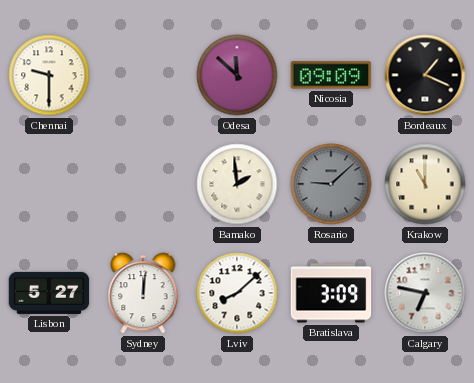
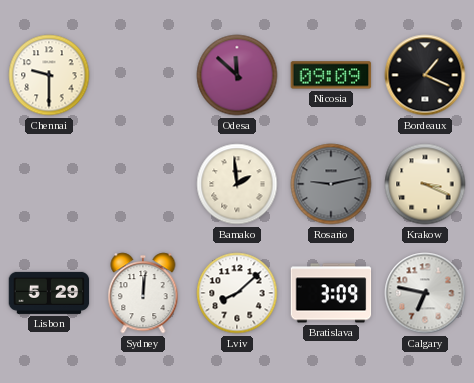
Rosario: 9:08 -> 9:13
Krakow: 11:00 -> 3:19
Lisbon: 5:27 -> 5:29
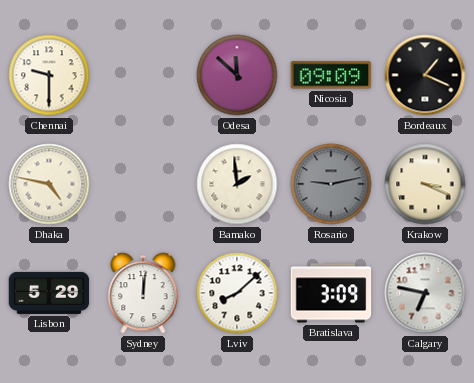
Dhaka: none -> 4:47
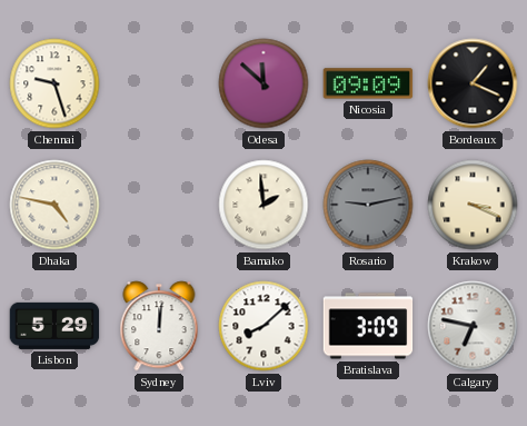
Chennai: 9:30 -> 9:27
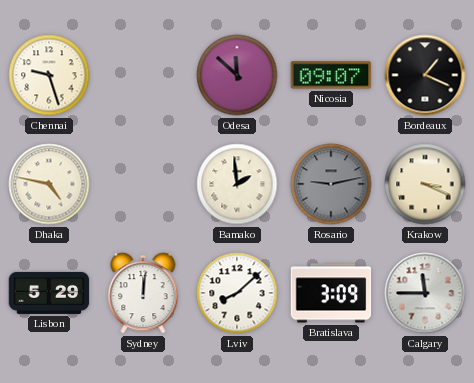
Nicosia: 09:09 -> 09:07
Calgary: 6:47 -> 11:45
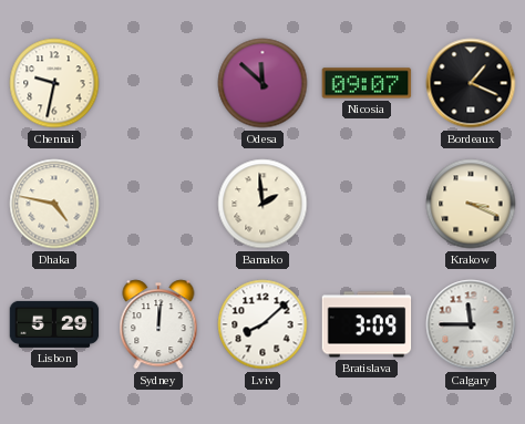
Chennai: 9:27 -> 9:32
Rosario: 9:13 -> none
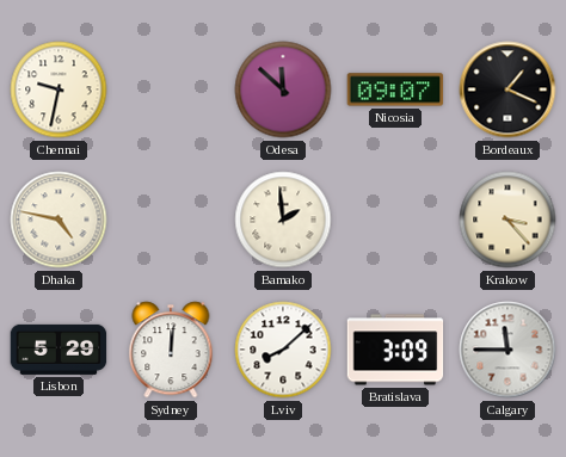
Krakow: 3:19 -> 3:23
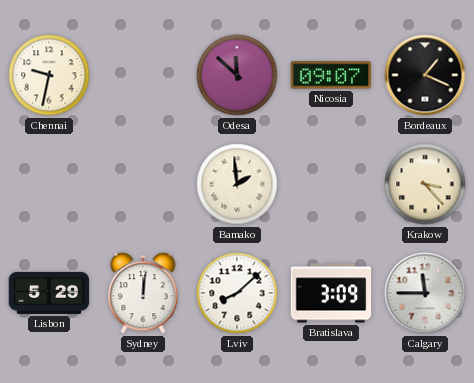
Dhaka: 4:47 -> none
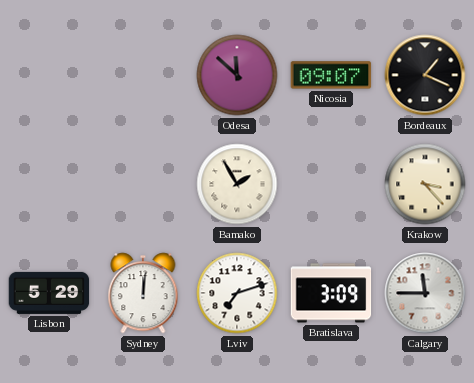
Chennai: 9:32 -> none
Bamako: 1:59 -> 1:55
Lviv: 8:08 -> 7:12
